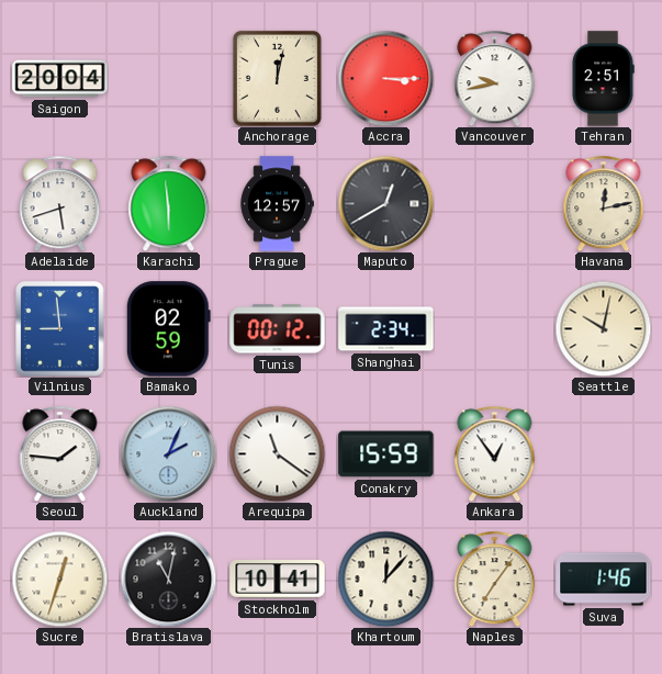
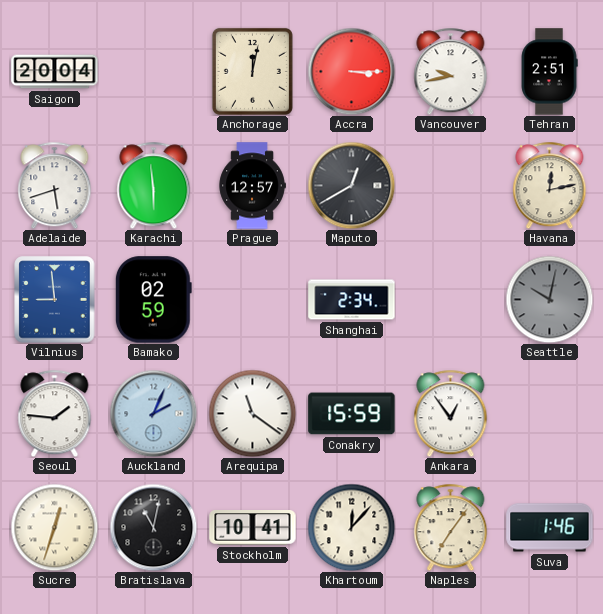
Tunis: 00:12 -> none
Seattle dial: cream -> grey
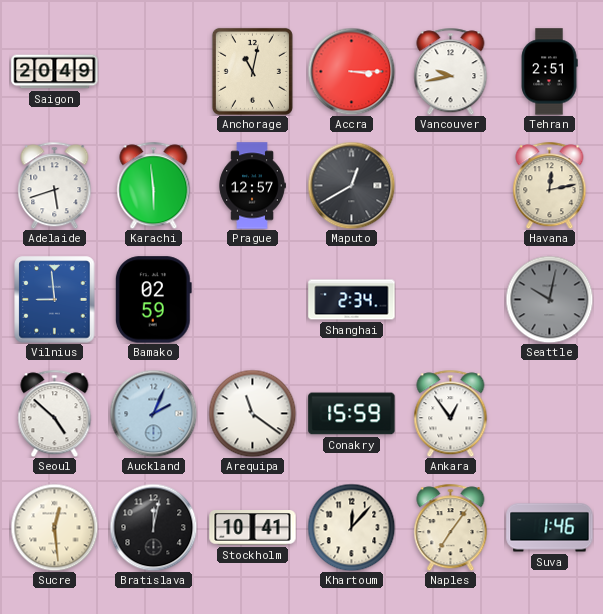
Saigon: 20:04 -> 20:49
Anchorage: 12:02 -> 11:02
Seoul: 1:46 -> 4:52
Sucre: 12:33 -> 12:29
Bratislava: 11:02 -> 12:02
